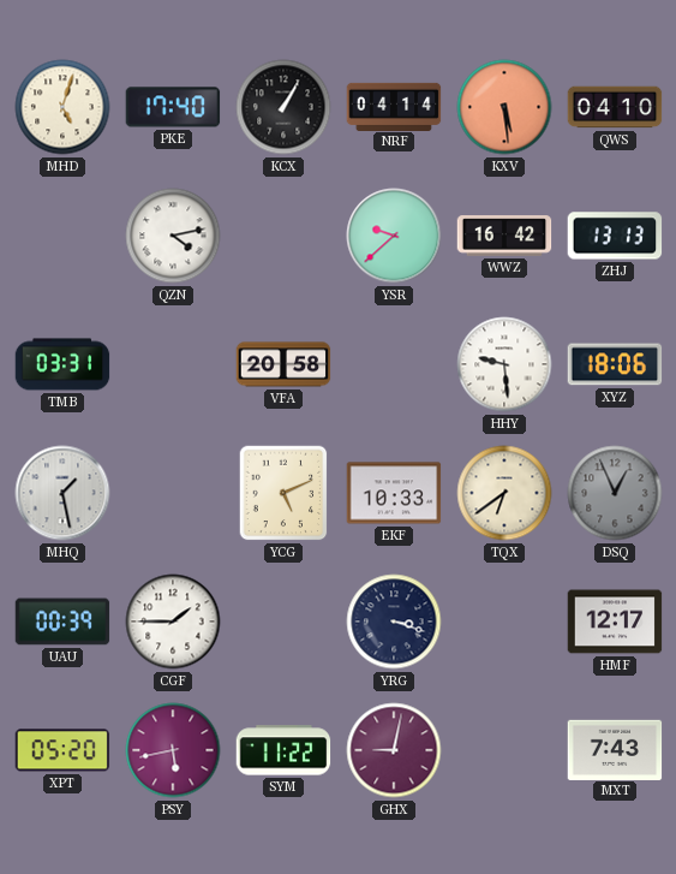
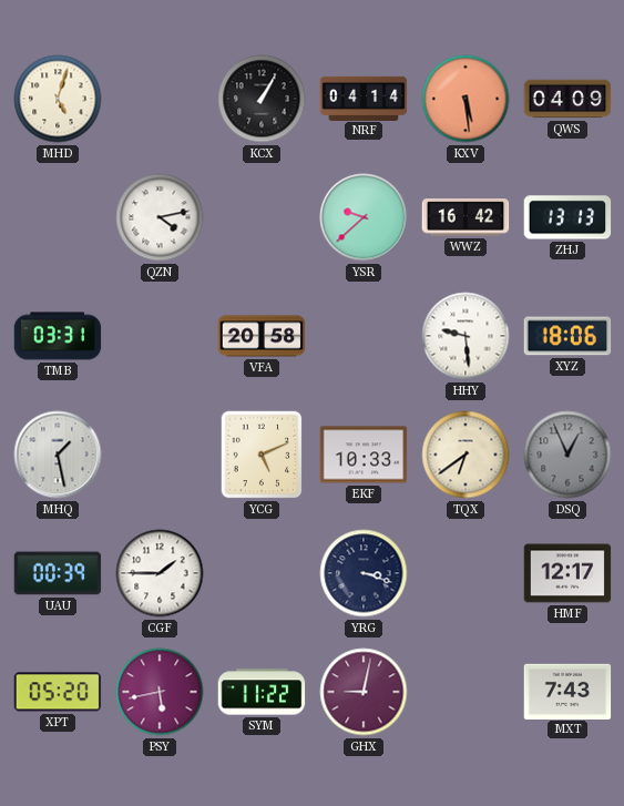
PKE: 17:40 -> none
QWS: 04:10 -> 04:09
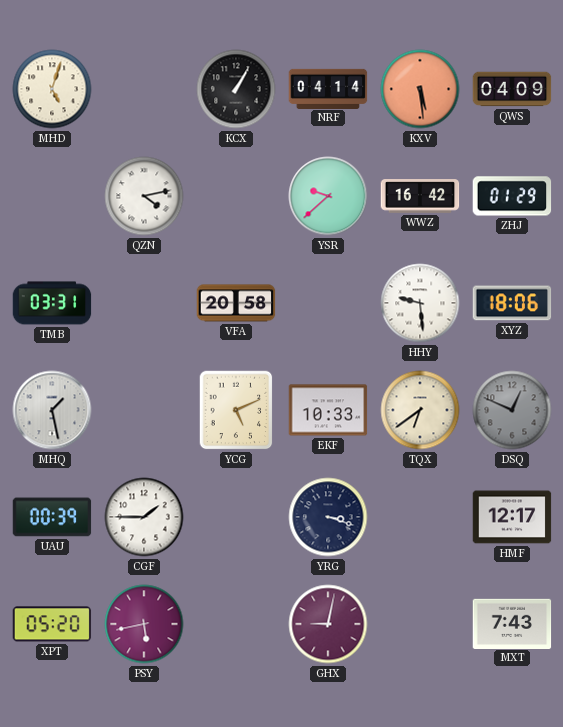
ZHJ: 13:13 -> 01:29
DSQ: 12:56 -> 12:49
SYM: 11:22 -> none
